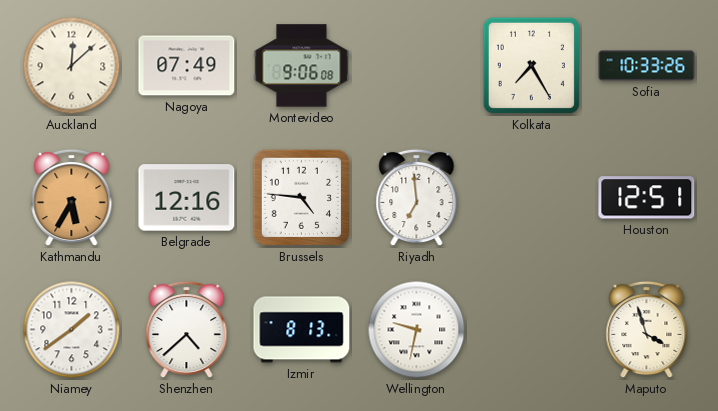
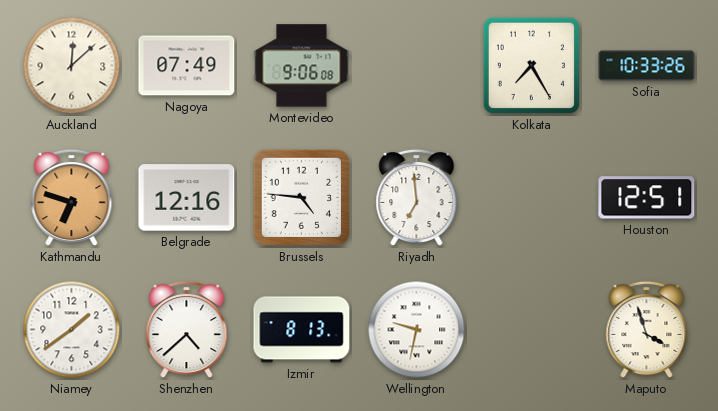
Kathmandu: 5:35 -> 6:48
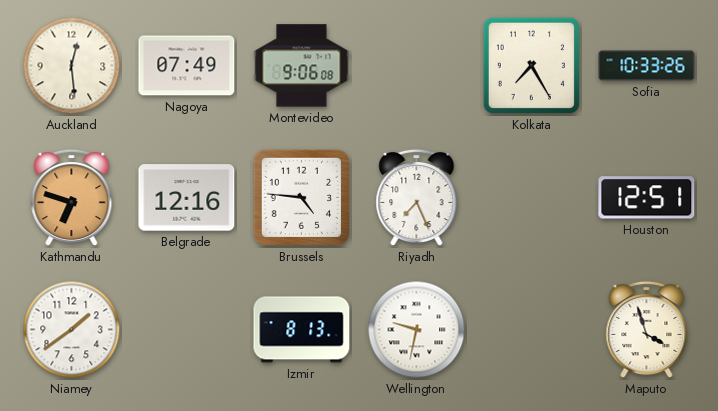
Auckland: 12:08 -> 12:29
Riyadh: 6:59 -> 7:26
Shenzhen: 4:38 -> none
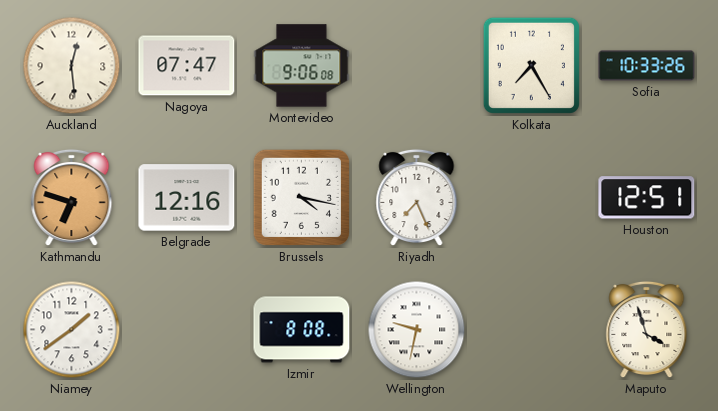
Nagoya: 07:49 -> 07:47
Brussels: 4:46 -> 4:17
Izmir: 8:13 -> 8:08
